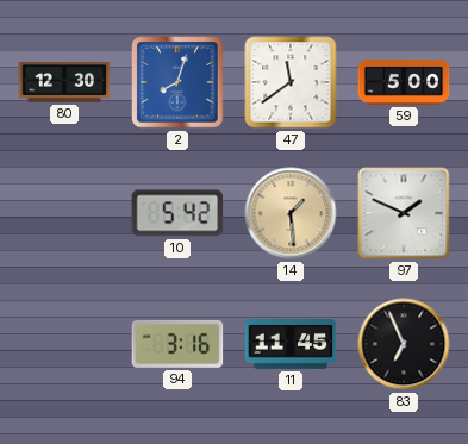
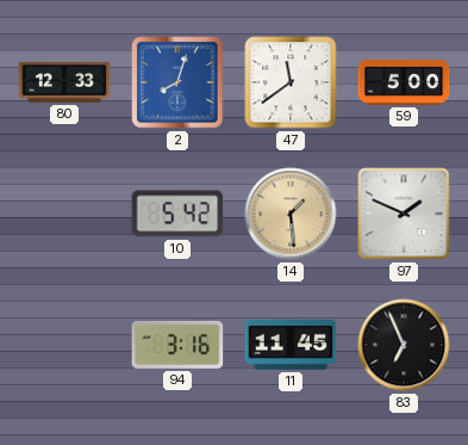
80: 12:30 -> 12:33
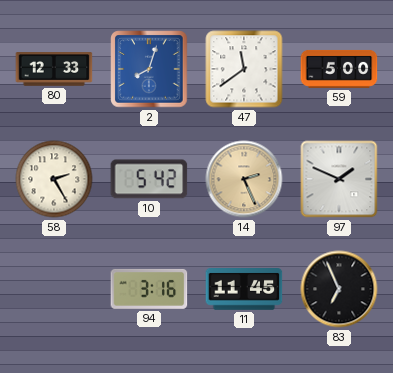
58: none -> 2:25
14: 1:29 -> 2:26
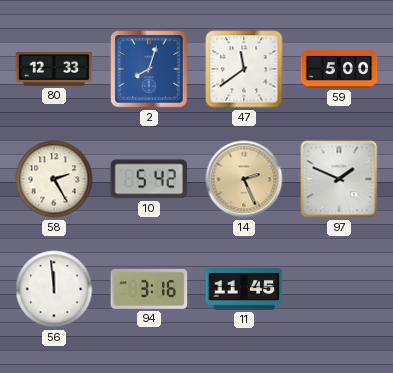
56: none -> 11:59
83: 6:56 -> none
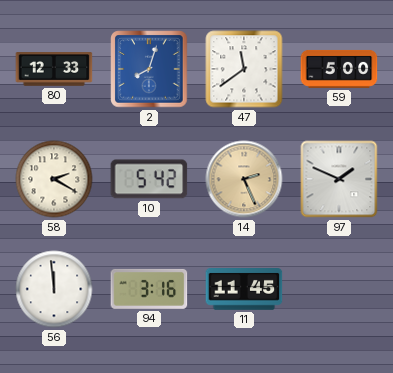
58: 2:25 -> 2:20
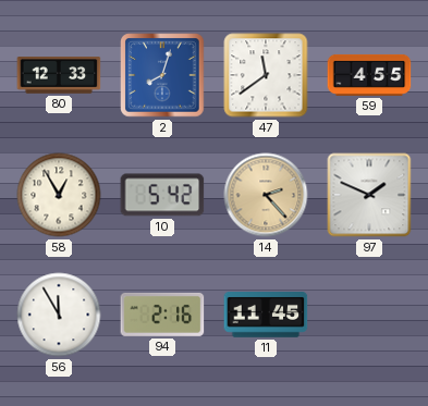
59: 5:00 -> 4:55
58: 2:20 -> 12:55
14: 2:26 -> 2:23
56: 11:59 -> 11:55
94: 3:16 -> 2:16
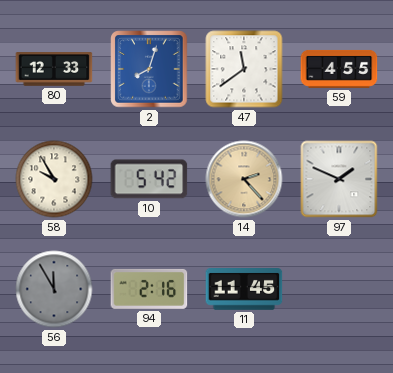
58: 12:55 -> 9:55
56 dial: white -> grey
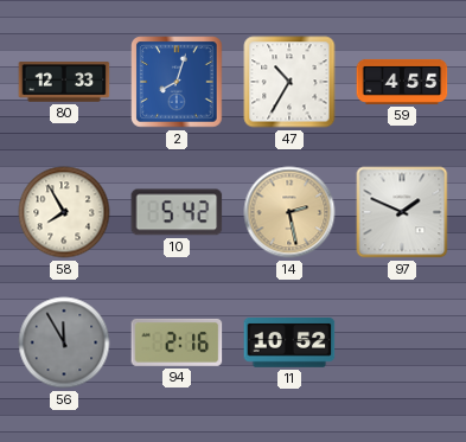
47: 11:39 -> 10:35
58: 9:55 -> 7:55
14: 2:23 -> 2:28
11: 11:45 -> 10:52
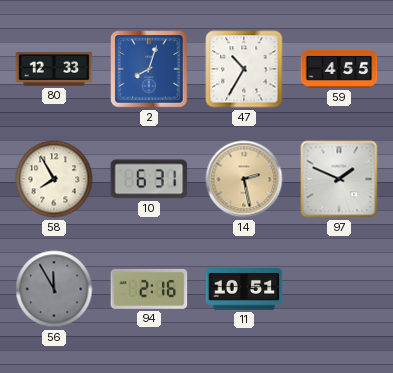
10: 5:42 -> 6:31
11: 10:52 -> 10:51
